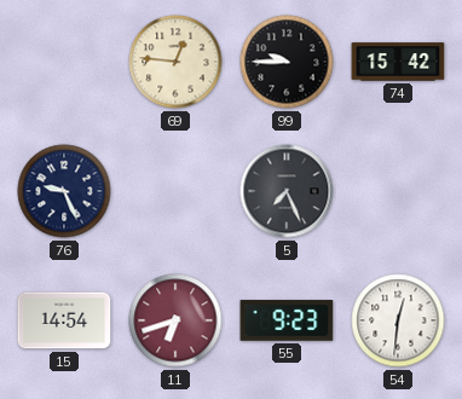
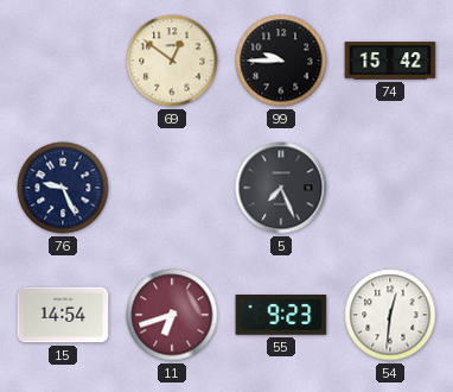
69: 12:46 -> 12:51
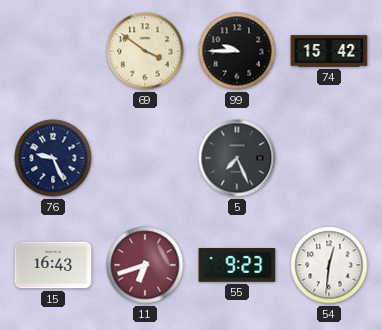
69: 12:51 -> 3:51
15: 14:54 -> 16:43
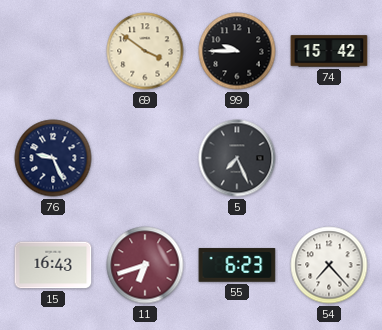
55: 9:23 -> 6:23
54: 12:31 -> 7:23
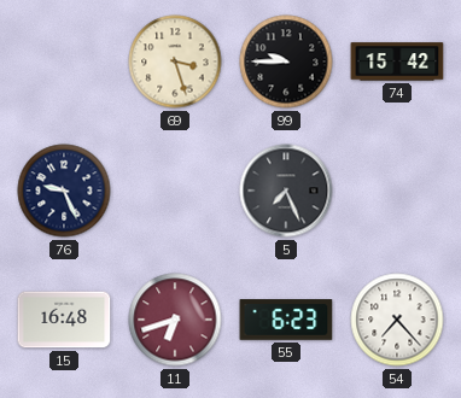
69: 3:51 -> 3:27
15: 16:43 -> 16:48
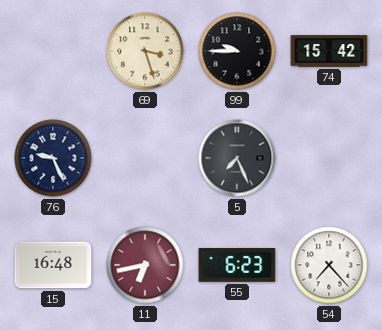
11: 6:42 -> 6:43
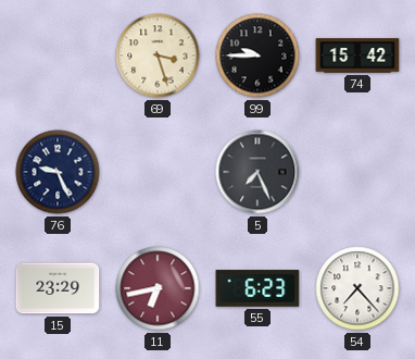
15: 16:48 -> 23:29
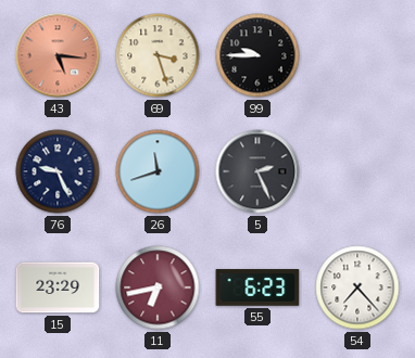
43: none -> 5:16
74: 15:42 -> none
26: none -> 11:42
5: 7:26 -> 2:26
